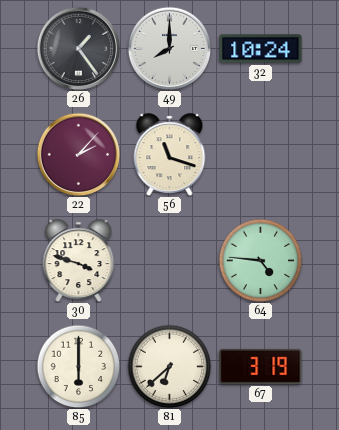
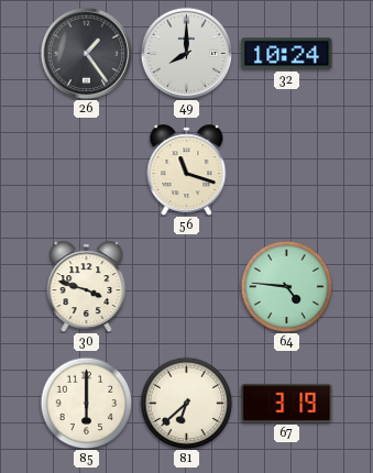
22: 2:07 -> none
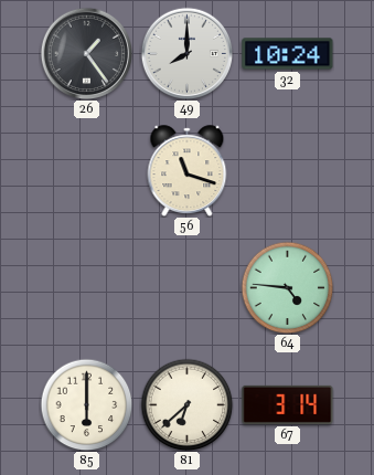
30: 3:48 -> none
67: 3:19 -> 3:14
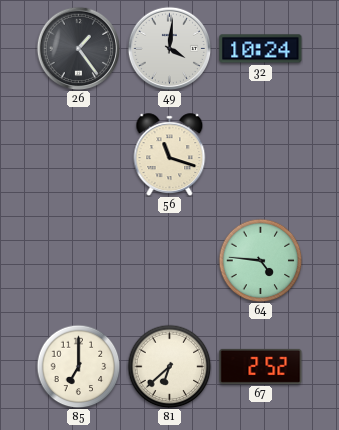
49: 8:00 -> 4:01
85: 6:00 -> 7:00
67: 3:14 -> 2:52
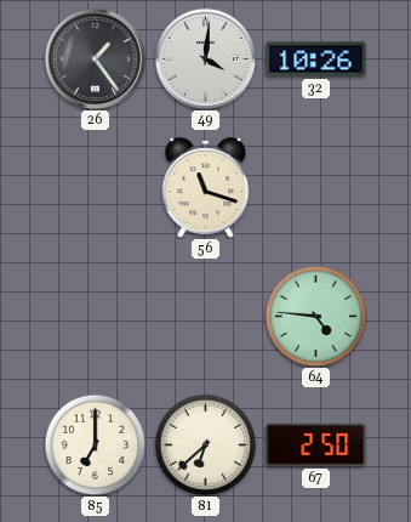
32: 10:24 -> 10:26
67: 2:52 -> 2:50
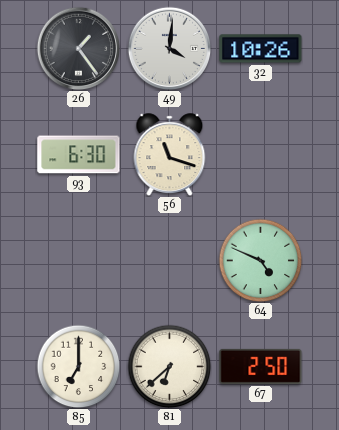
93: none -> 6:30
64: 4:46 -> 4:49
